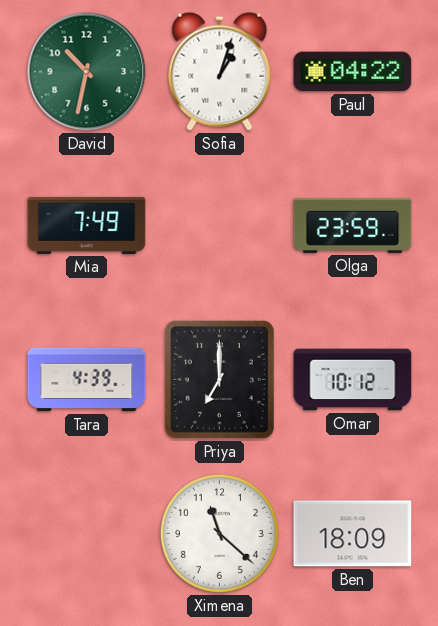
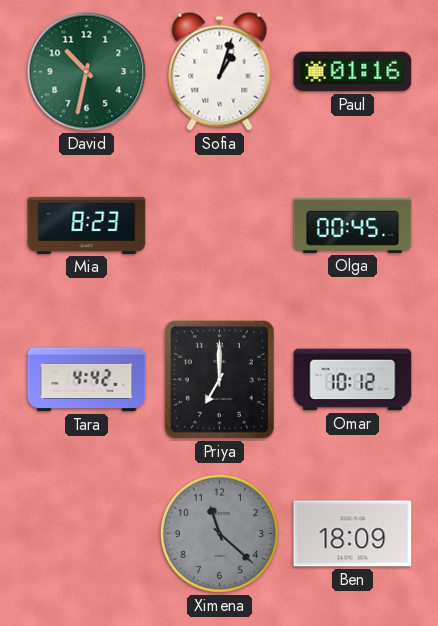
Paul: 04:22 -> 01:16
Mia: 7:49 -> 8:23
Olga: 23:59 -> 00:45
Tara: 4:39 -> 4:42
Ximena dial: white -> grey
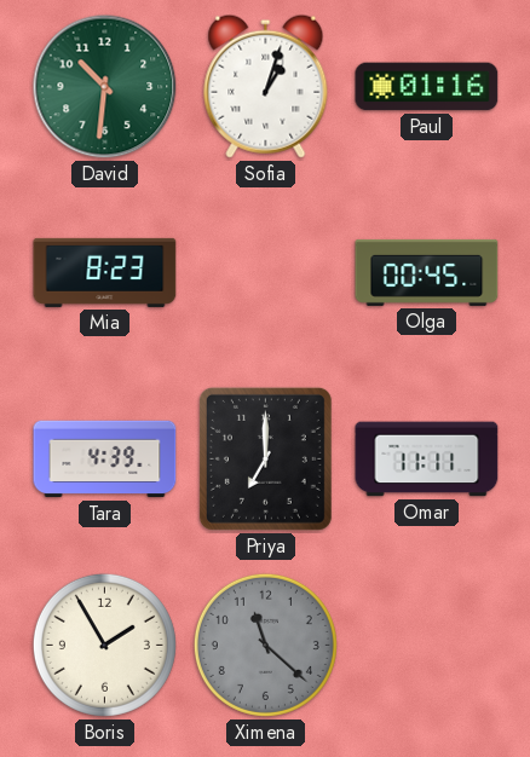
David: 10:32 -> 10:31
Tara: 4:42 -> 4:39
Omar: 10:12 -> 11:11
Boris: none -> 1:55
Ben: 18:09 -> none
